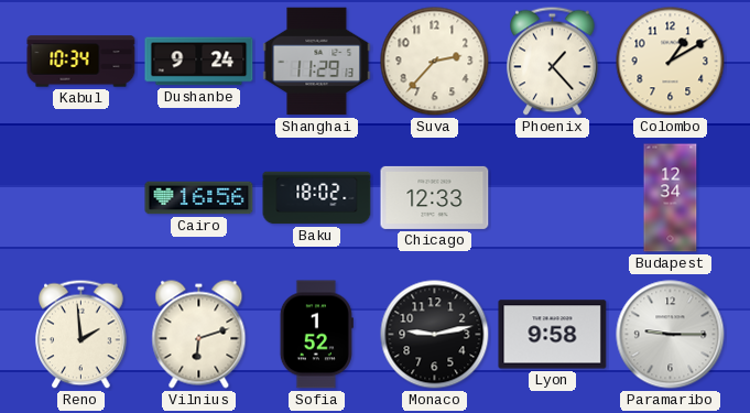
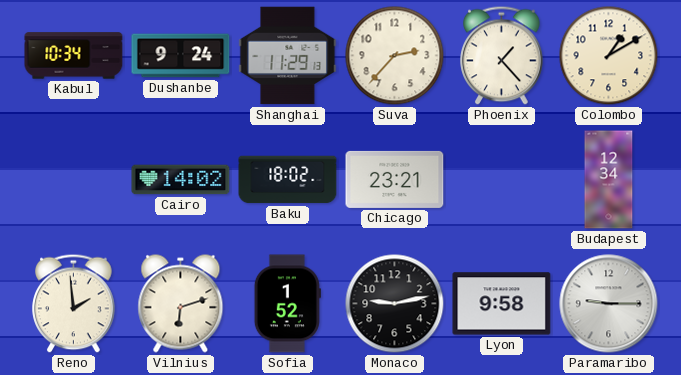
Cairo: 16:56 -> 14:02
Chicago: 12:33 -> 23:21
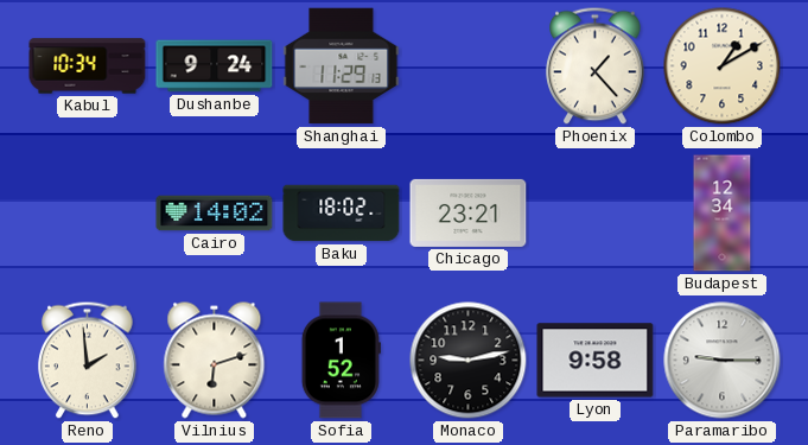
Suva: 2:37 -> none
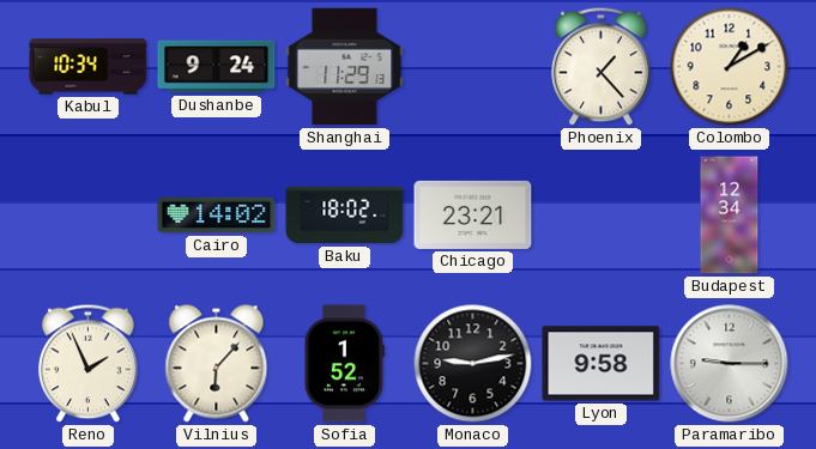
Reno: 1:59 -> 1:56
Vilnius: 6:12 -> 6:07
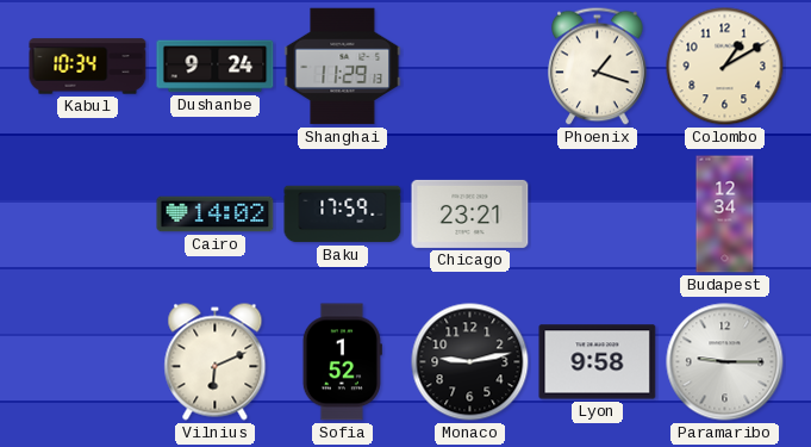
Phoenix: 1:23 -> 1:18
Baku: 18:02 -> 17:59
Reno: 1:56 -> none
Vilnius: 6:07 -> 6:11
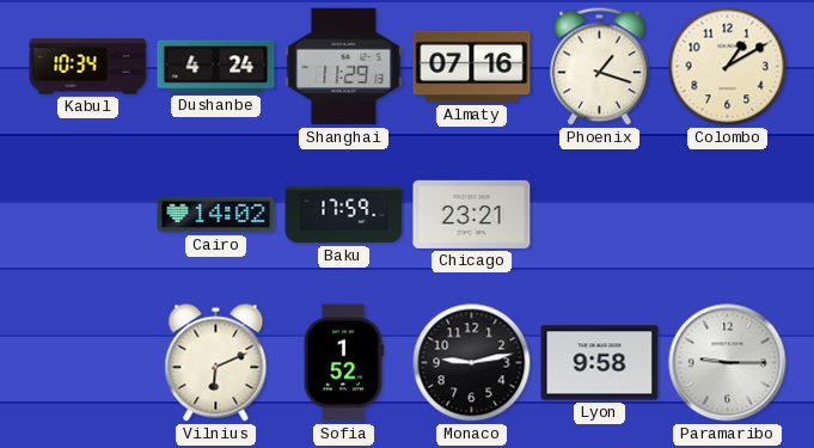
Dushanbe: 9:24 -> 4:24
Almaty: none -> 07:16
Budapest: 12:34 -> none
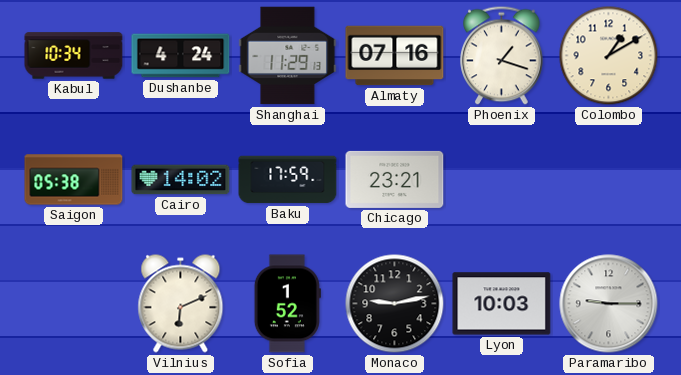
Saigon: none -> 05:38
Lyon: 9:58 -> 10:03
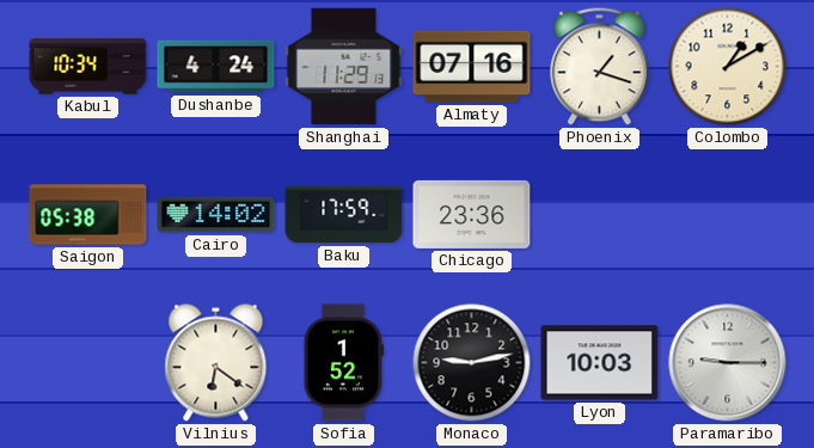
Chicago: 23:21 -> 23:36
Vilnius: 6:11 -> 6:21
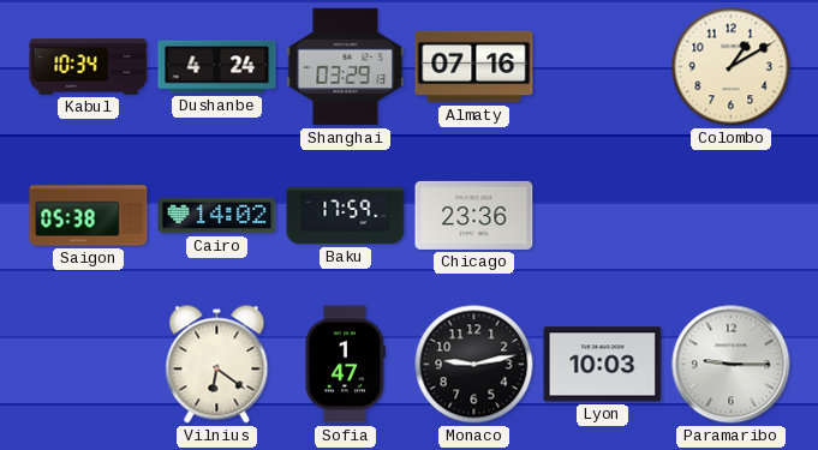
Shanghai: 11:29 -> 03:29
Phoenix: 1:18 -> none
Sofia: 1:52 -> 1:47
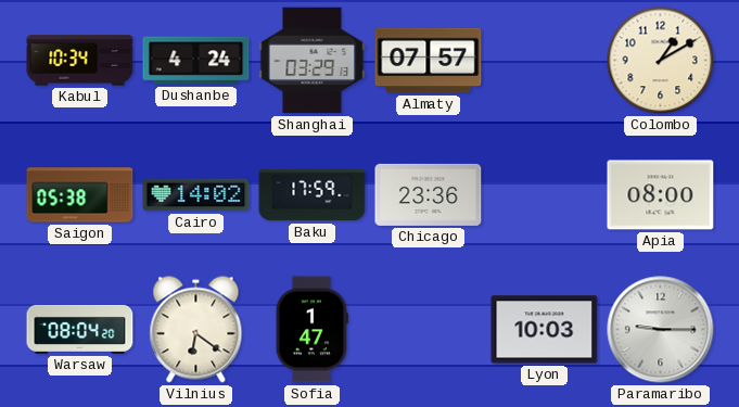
Almaty: 07:16 -> 07:57
Apia: none -> 08:00
Warsaw: none -> 08:04
Monaco: 9:13 -> none
